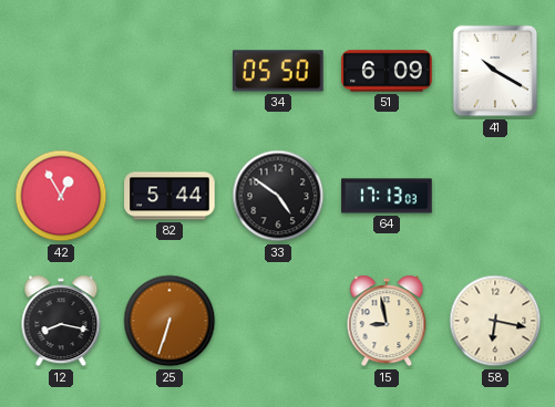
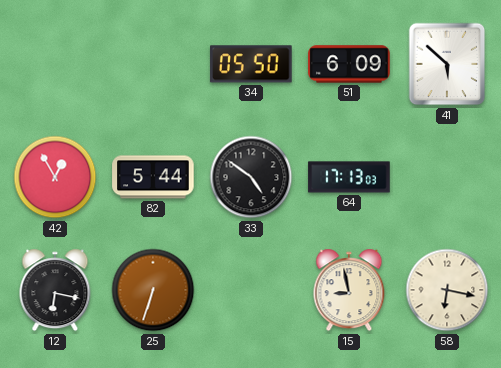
41: 10:20 -> 5:52
12: 8:17 -> 6:17
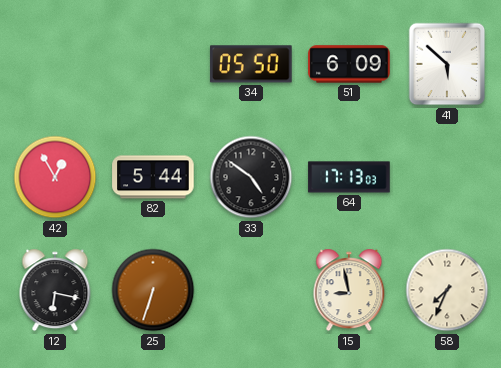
58: 6:17 -> 7:34
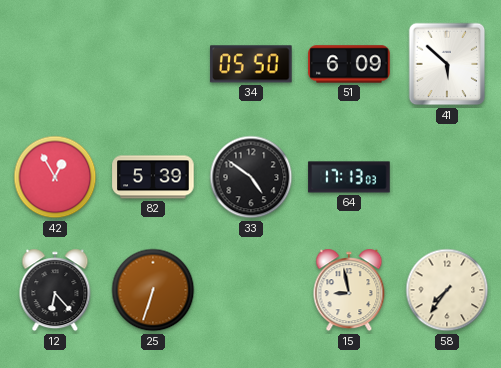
82: 5:44 -> 5:39
12: 6:17 -> 6:23
58: 7:34 -> 7:36
